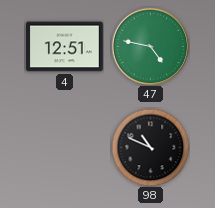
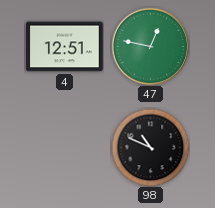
47: 4:47 -> 12:47
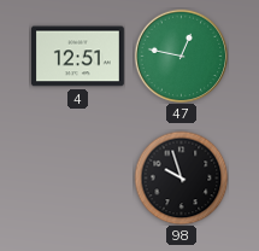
98: 10:49 -> 9:57
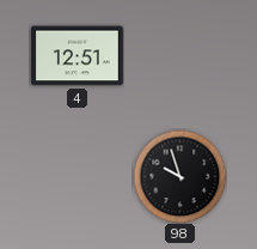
47: 12:47 -> none
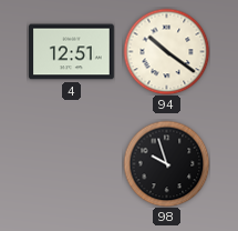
94: none -> 10:21
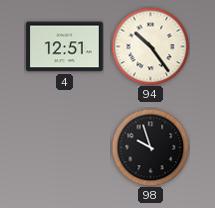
94: 10:21 -> 10:24
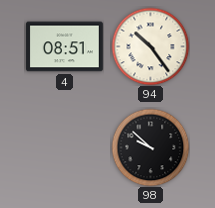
4: 12:51 -> 08:51
98: 9:57 -> 9:52
